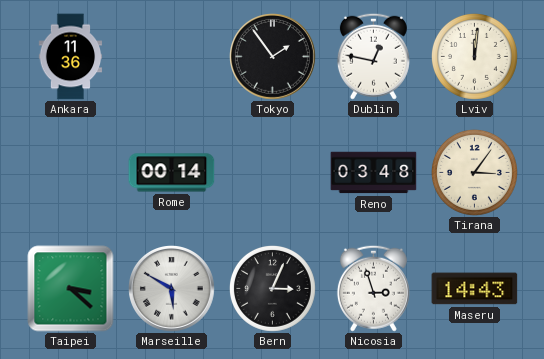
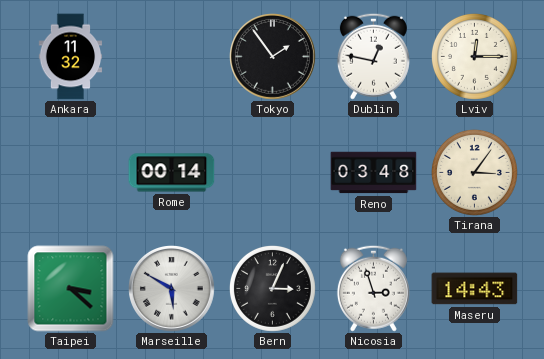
Ankara: 11:36 -> 11:32
Lviv: 12:01 -> 12:15
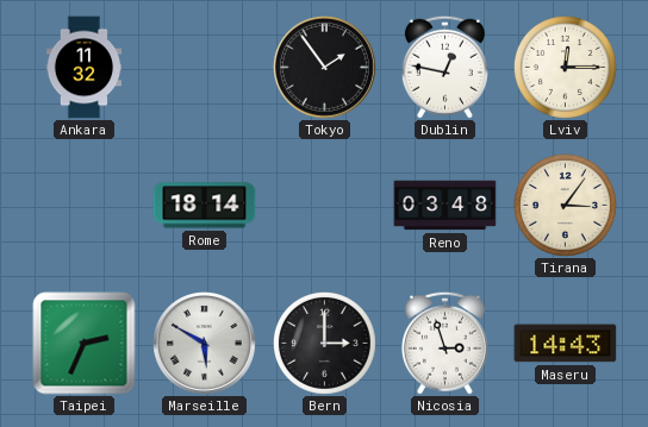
Rome: 00:14 -> 18:14
Taipei: 3:22 -> 2:34
Bern: 3:04 -> 3:00
